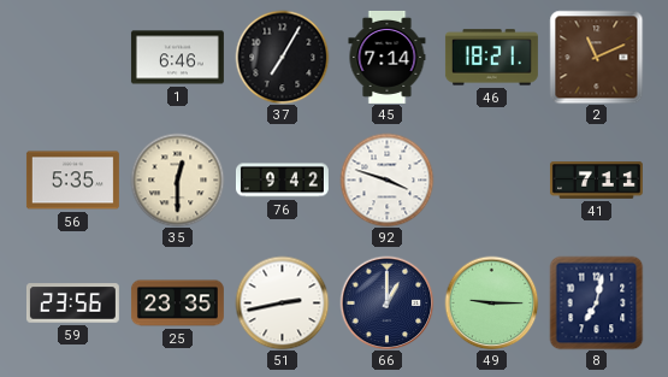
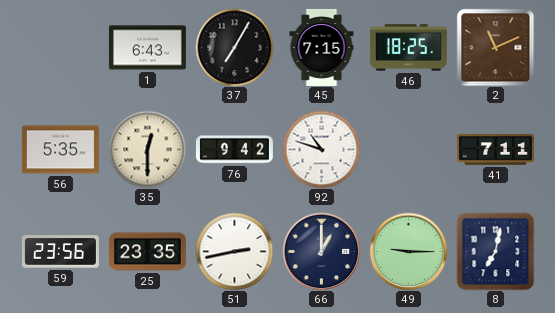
1: 6:46 -> 6:43
45: 7:14 -> 7:15
46: 18:21 -> 18:25
92: 3:48 -> 10:48
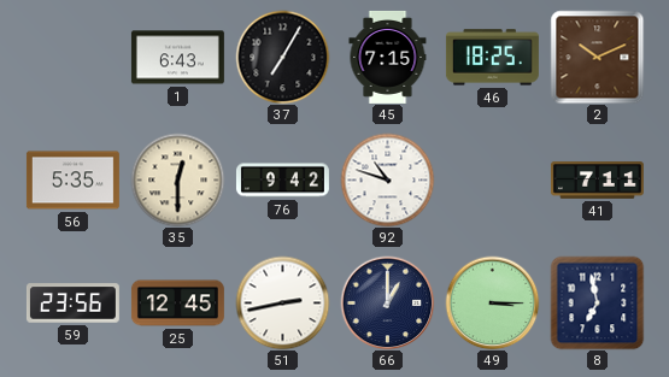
2: 11:11 -> 10:11
25: 23:35 -> 12:45
49: 9:15 -> 3:15
8: 7:02 -> 6:58
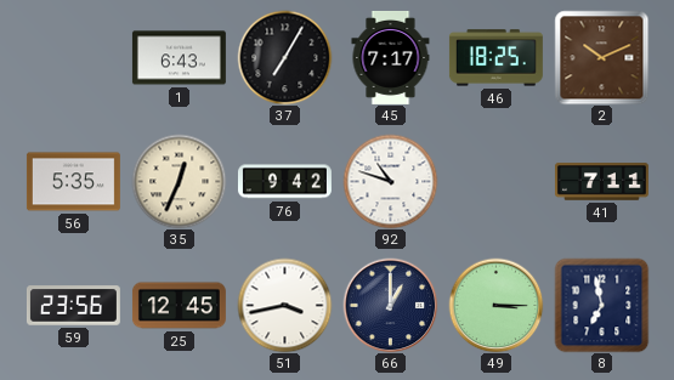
45: 7:15 -> 7:17
35: 12:30 -> 12:34
51: 2:43 -> 3:43
